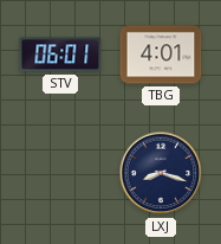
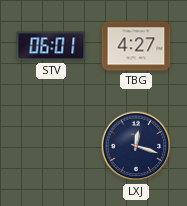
TBG: 4:01 -> 4:27
LXJ: 8:18 -> 12:18
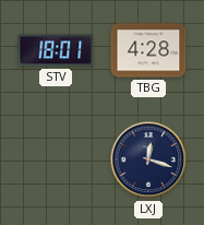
STV: 06:01 -> 18:01
TBG: 4:27 -> 4:28
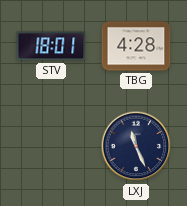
LXJ: 12:18 -> 11:26
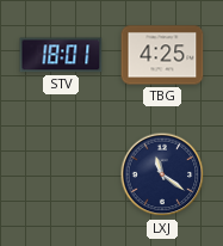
TBG: 4:28 -> 4:25
LXJ: 11:26 -> 11:21
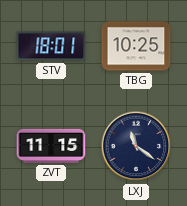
TBG: 4:25 -> 10:25
ZVT: none -> 11:15
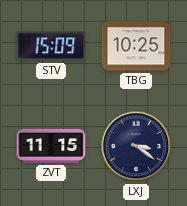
STV: 18:01 -> 15:09
LXJ: 11:21 -> 3:21
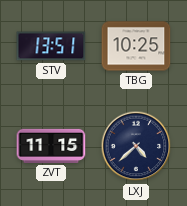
STV: 15:09 -> 13:51
LXJ: 3:21 -> 4:38
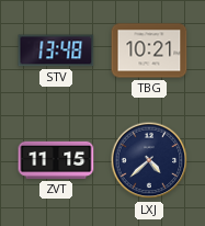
STV: 13:51 -> 13:48
TBG: 10:25 -> 10:21
